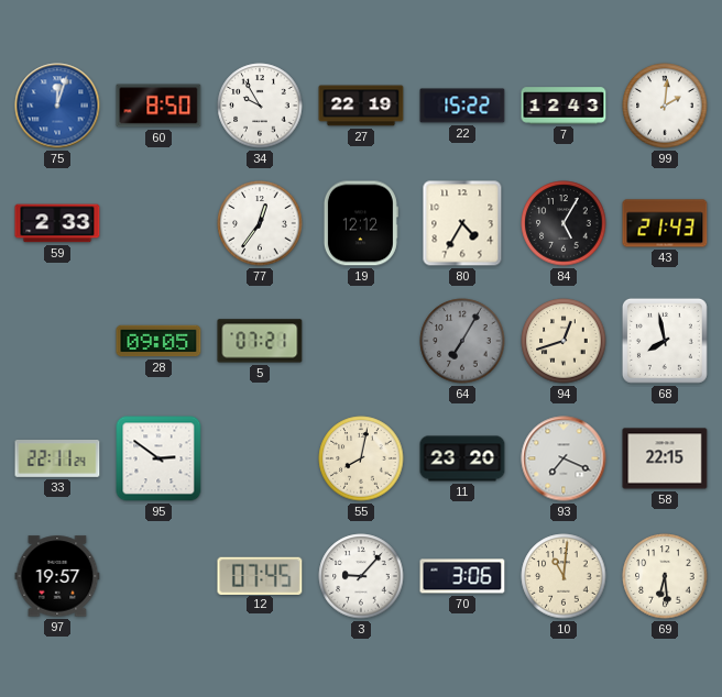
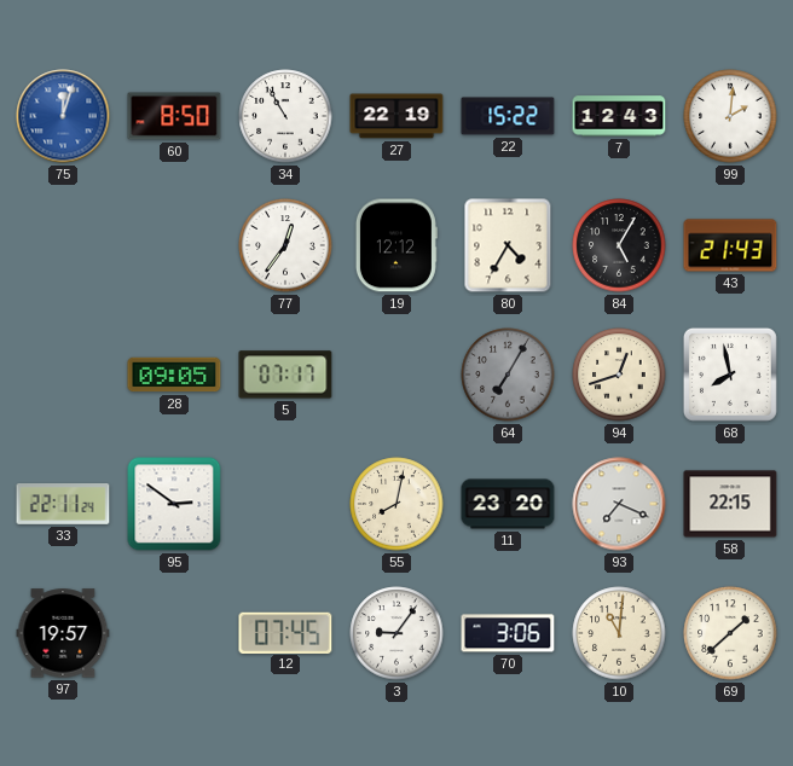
34: 9:55 -> 10:55
59: 2:33 -> none
5: 07:21 -> 07:17
3: 9:07 -> 9:06
69: 6:29 -> 1:38
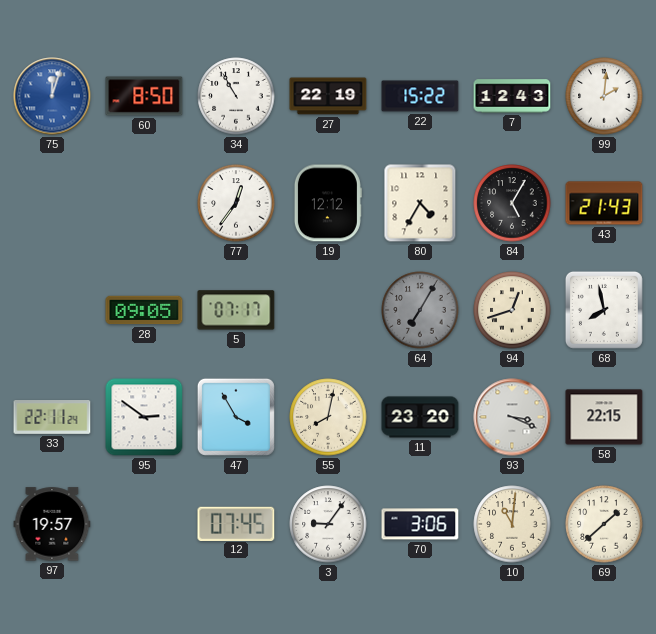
47: none -> 3:55
93: 7:19 -> 3:19
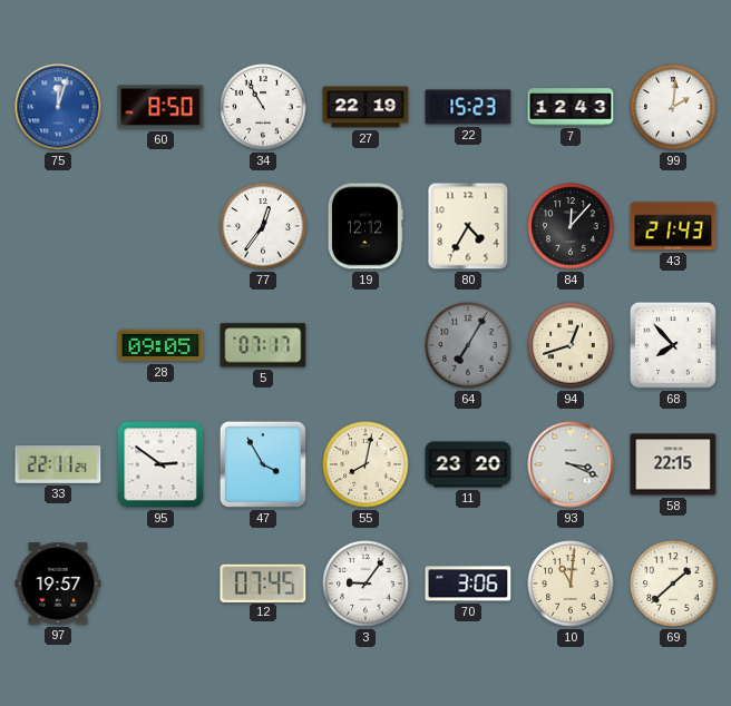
22: 15:22 -> 15:23
84: 5:05 -> 12:07
68: 7:58 -> 7:53
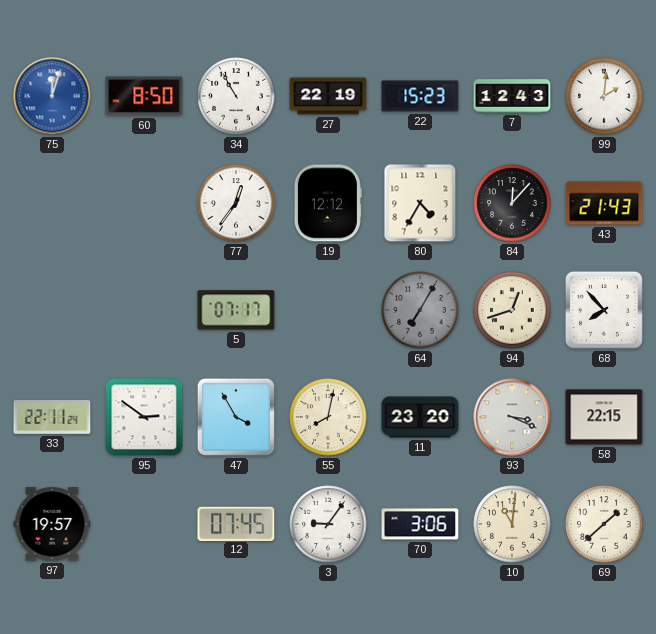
28: 09:05 -> none
